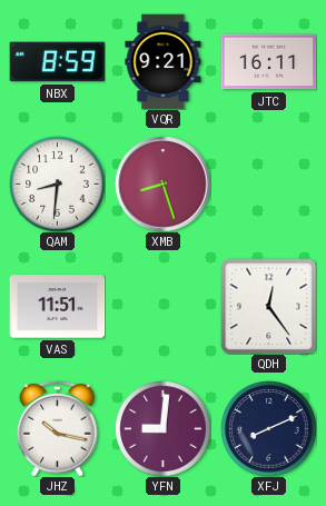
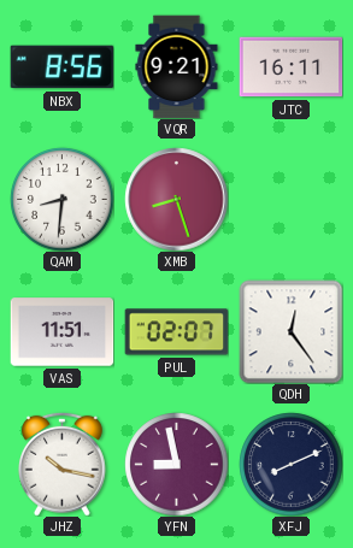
NBX: 8:59 -> 8:56
PUL: none -> 02:07
YFN: 9:01 -> 8:58
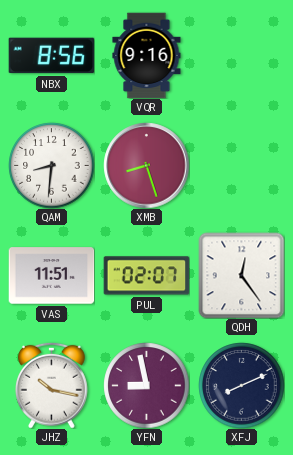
VQR: 9:21 -> 9:16
JTC: 16:11 -> none
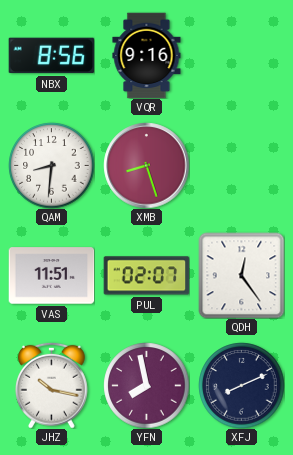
YFN: 8:58 -> 7:58
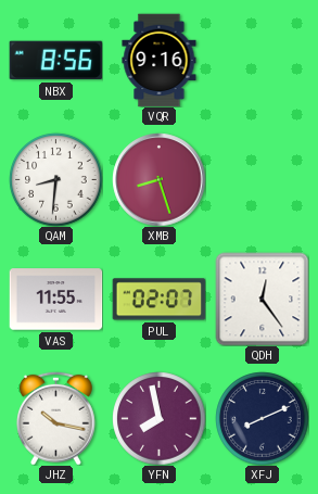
VAS: 11:51 -> 11:55
